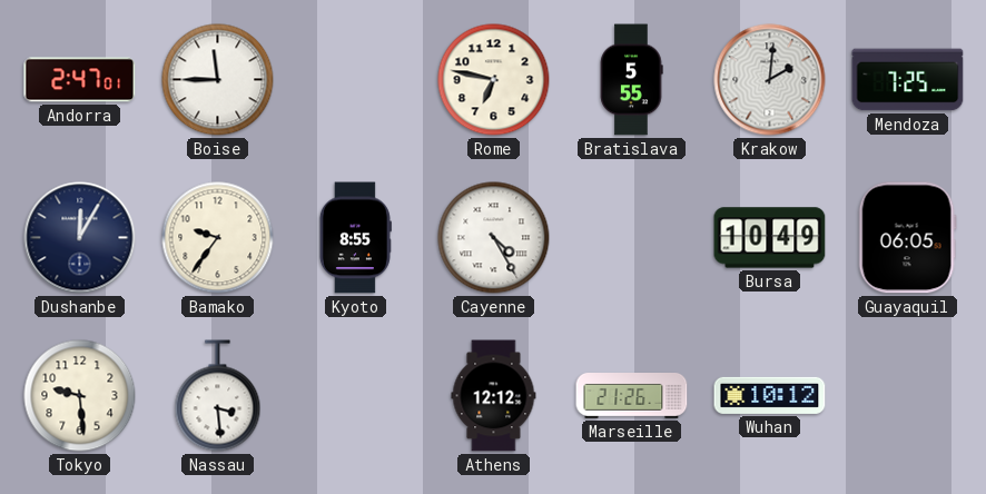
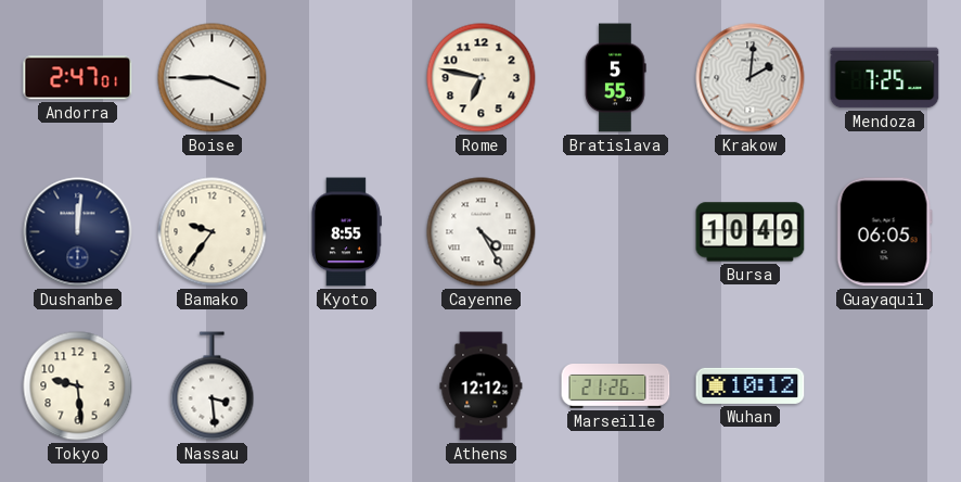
Boise: 11:45 -> 3:45
Dushanbe: 12:05 -> 12:01
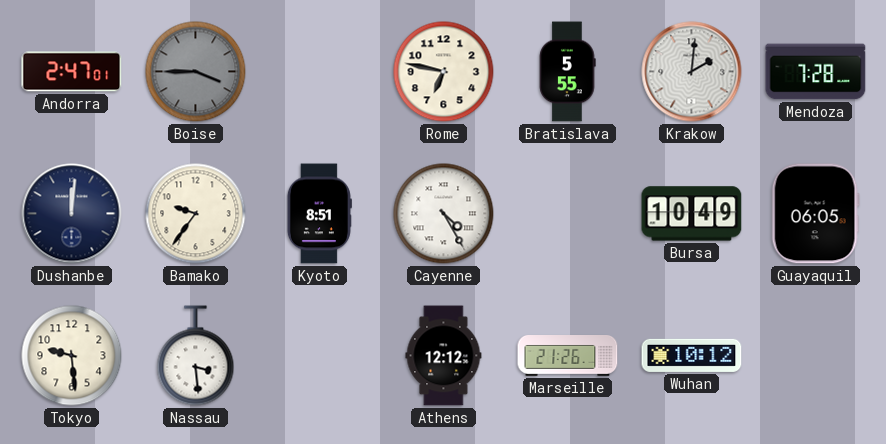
Boise dial: white -> grey
Mendoza: 7:25 -> 7:28
Kyoto: 8:55 -> 8:51
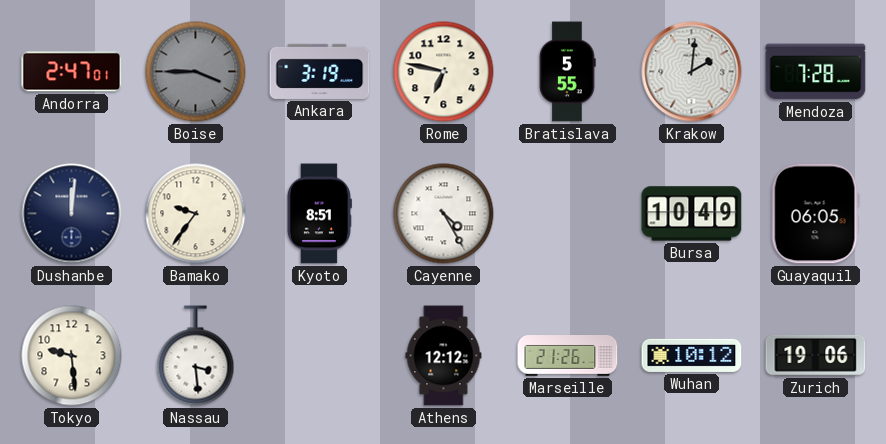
Ankara: none -> 3:19
Zurich: none -> 19:06
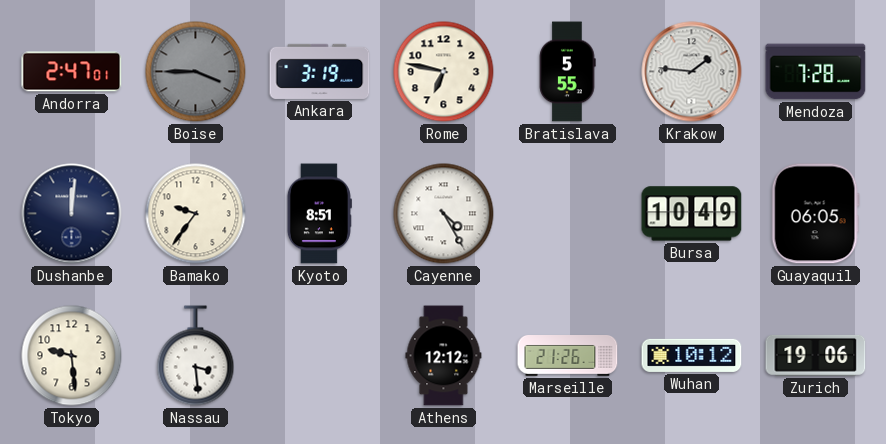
Krakow: 2:01 -> 1:46
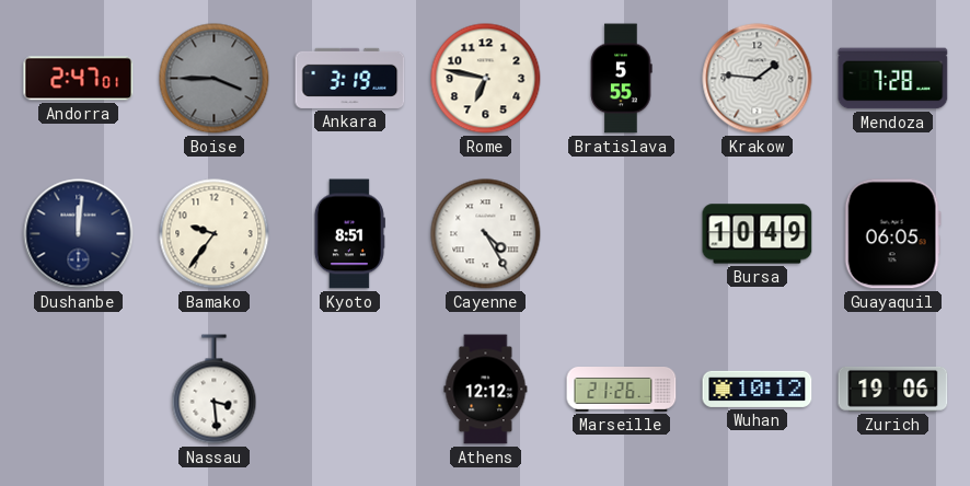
Tokyo: 9:29 -> none
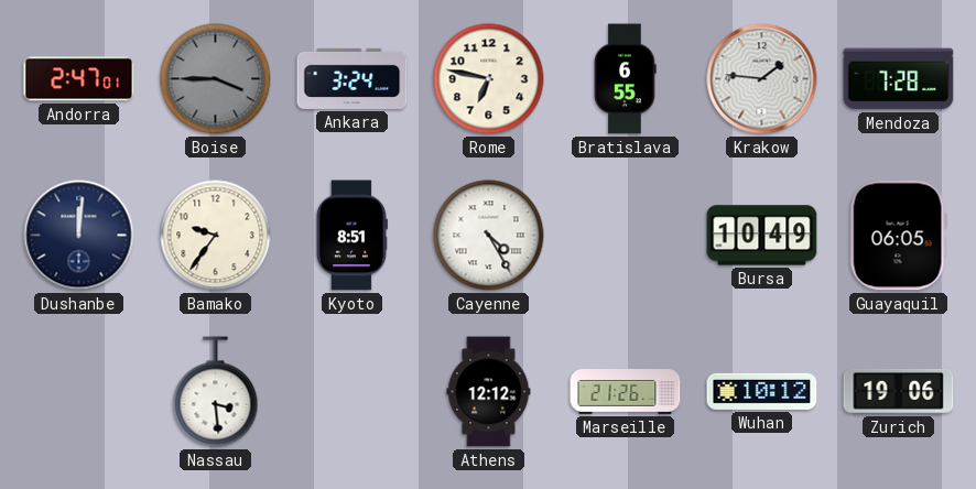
Ankara: 3:19 -> 3:24
Bratislava: 5:55 -> 6:55
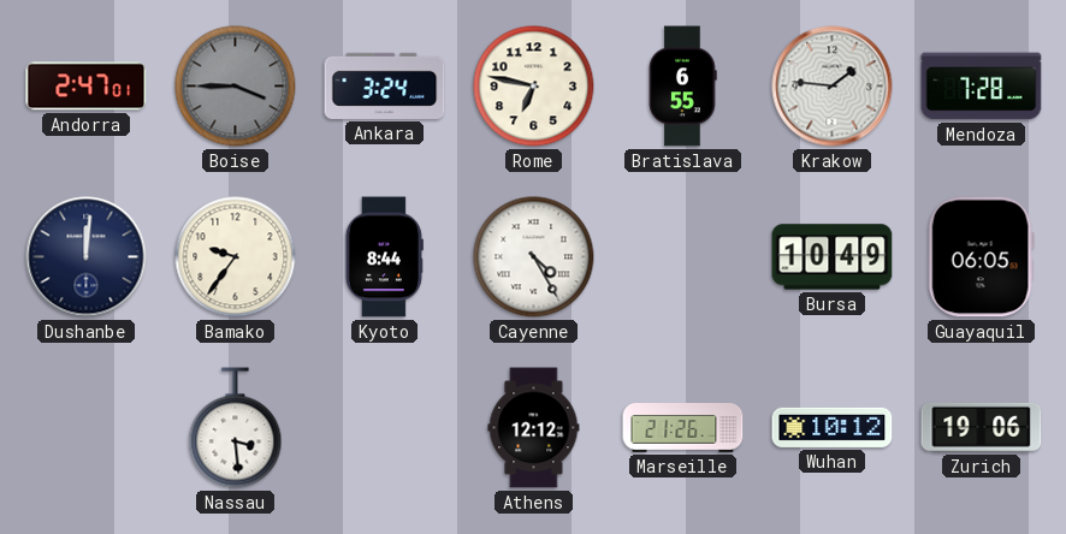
Kyoto: 8:51 -> 8:44
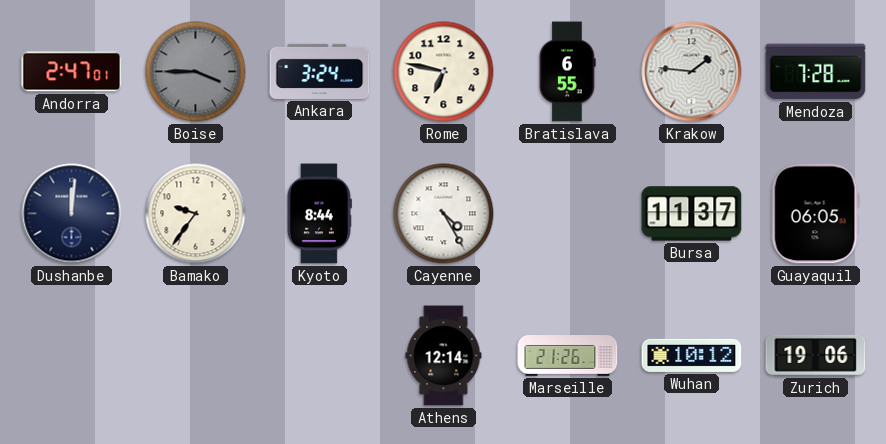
Bursa: 10:49 -> 11:37
Nassau: 3:29 -> none
Athens: 12:12 -> 12:14
